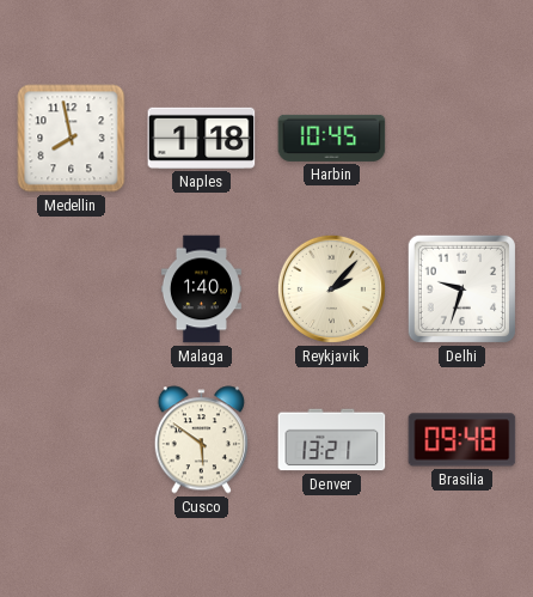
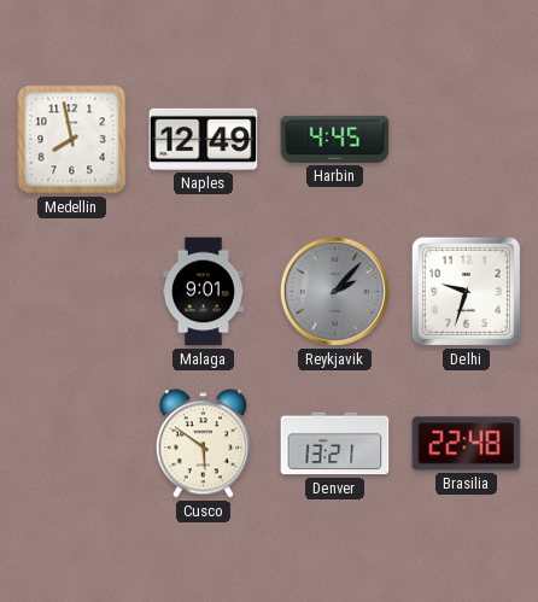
Naples: 1:18 -> 12:49
Harbin: 10:45 -> 4:45
Malaga: 1:40 -> 9:01
Reykjavik dial: cream -> grey
Brasilia: 09:48 -> 22:48
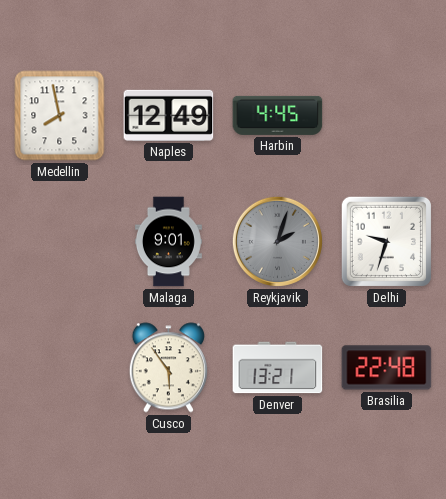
Reykjavik: 2:07 -> 2:03
Cusco: 5:51 -> 5:54
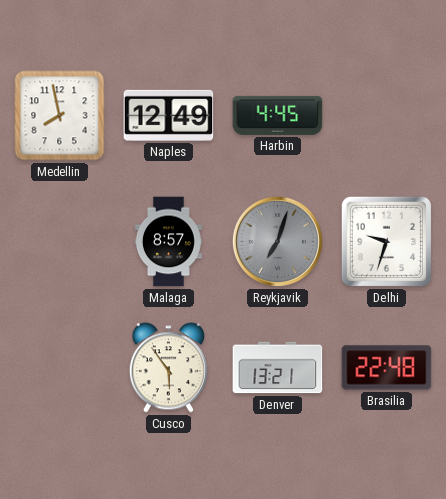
Malaga: 9:01 -> 8:57
Reykjavik: 2:03 -> 7:03
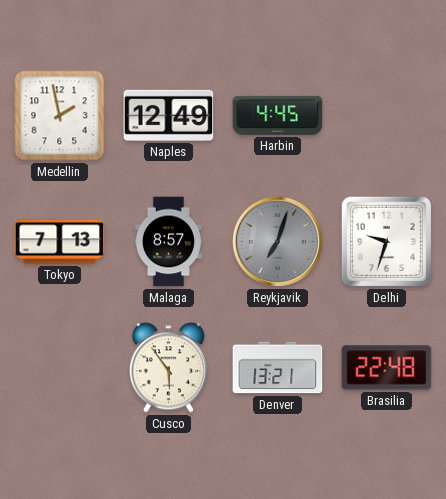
Medellin: 7:58 -> 1:58
Tokyo: none -> 7:13
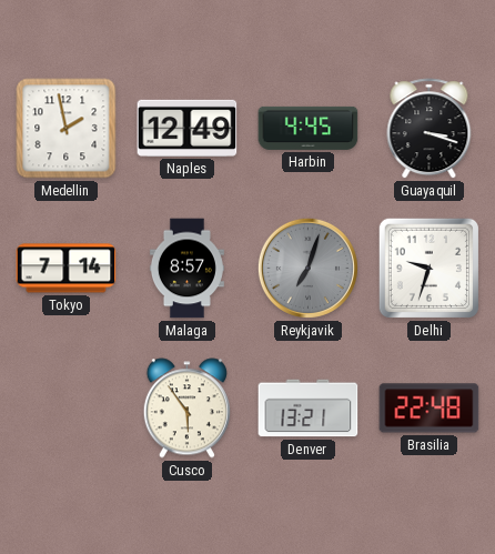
Guayaquil: none -> 3:18
Tokyo: 7:13 -> 7:14
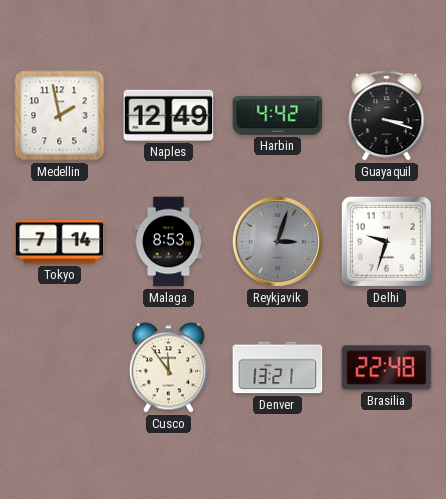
Harbin: 4:45 -> 4:42
Malaga: 8:57 -> 8:53
Reykjavik: 7:03 -> 3:03
Cusco: 5:54 -> 11:54
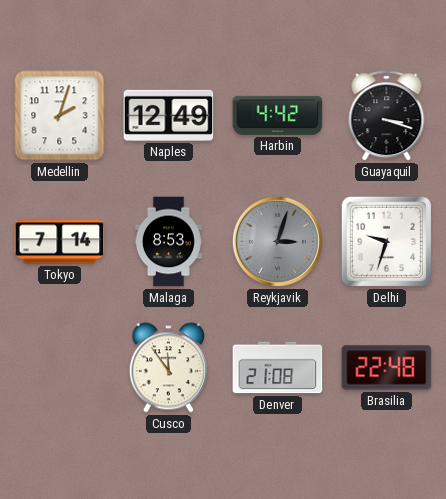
Medellin: 1:58 -> 2:03
Denver: 13:21 -> 21:08
